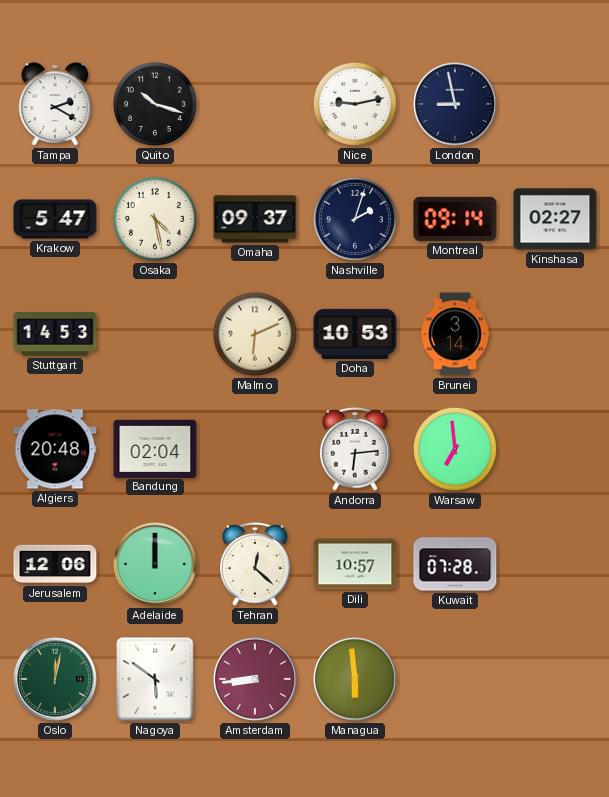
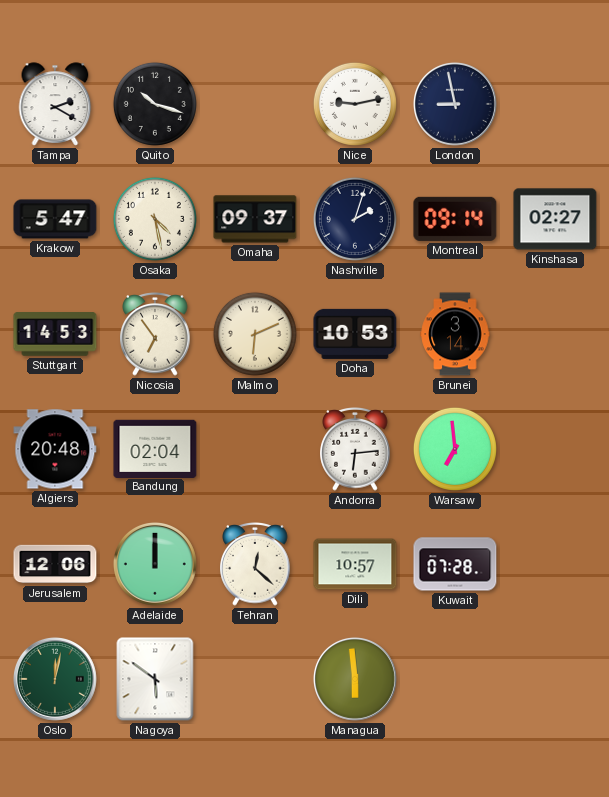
Nicosia: none -> 6:54
Amsterdam: 8:44 -> none
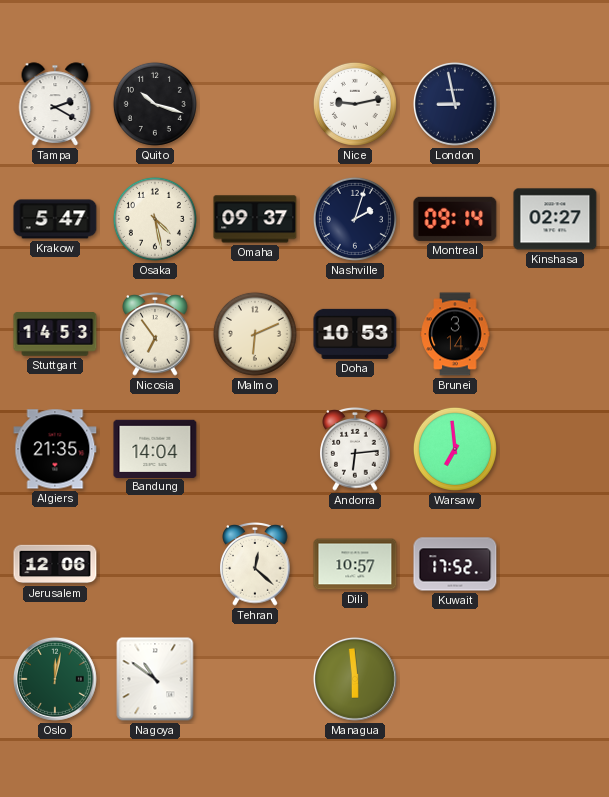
Algiers: 20:48 -> 21:35
Bandung: 02:04 -> 14:04
Adelaide: 12:00 -> none
Kuwait: 07:28 -> 17:52
Nagoya: 5:51 -> 10:51
